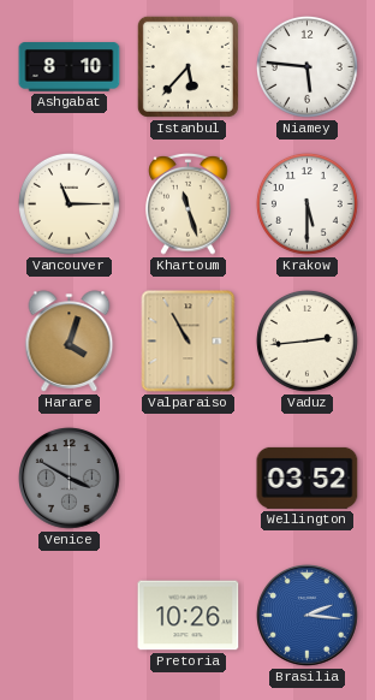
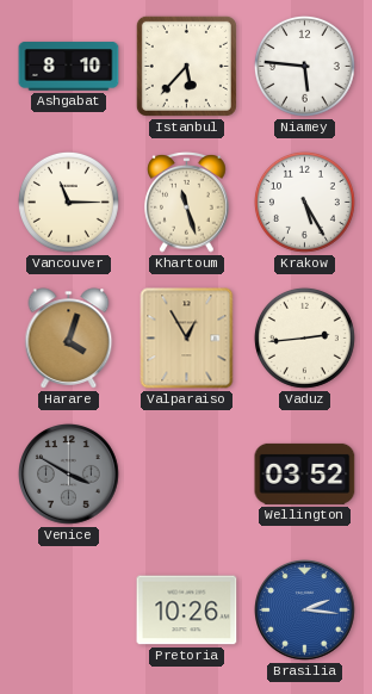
Krakow: 5:30 -> 5:25
Valparaiso: 10:55 -> 12:55
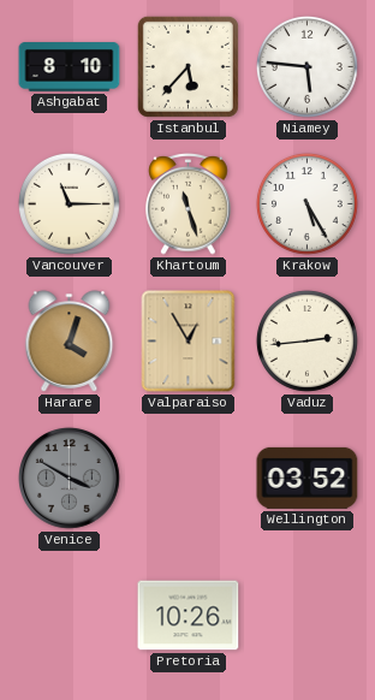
Brasilia: 2:16 -> none
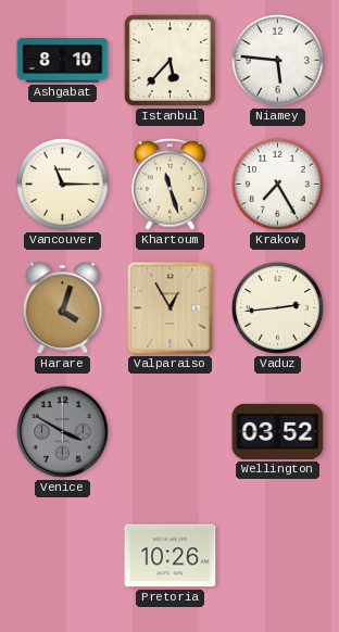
Krakow: 5:25 -> 7:25
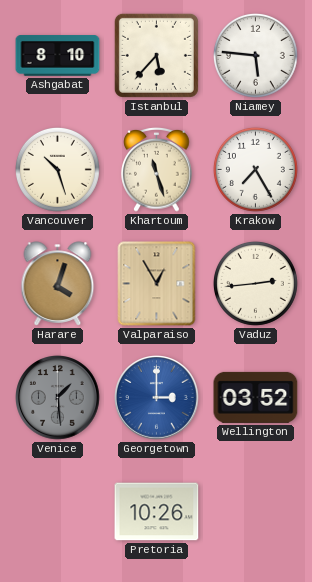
Vancouver: 11:15 -> 10:27
Venice: 3:50 -> 1:29
Georgetown: none -> 3:00
